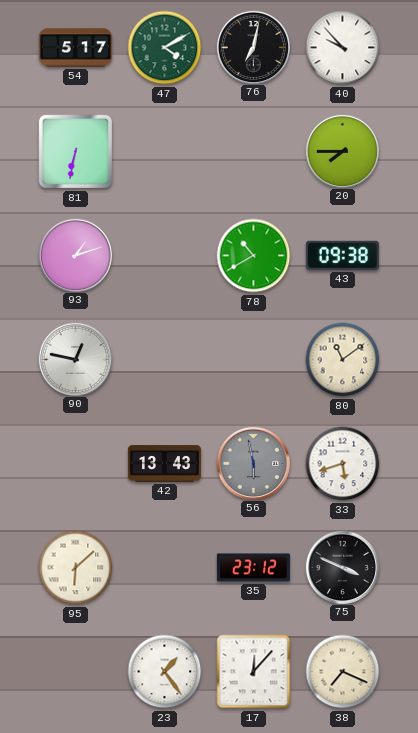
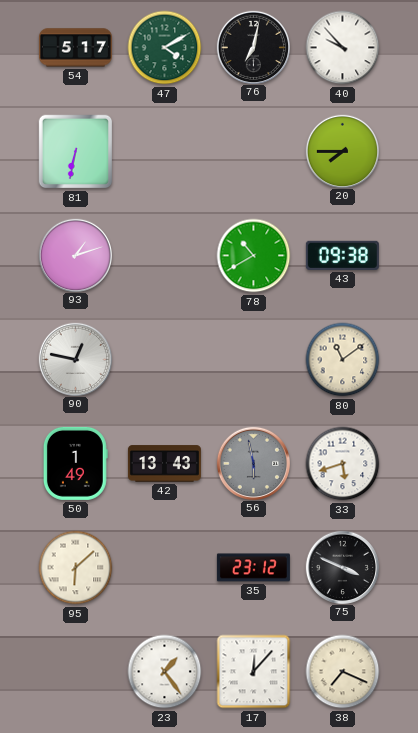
50: none -> 1:49
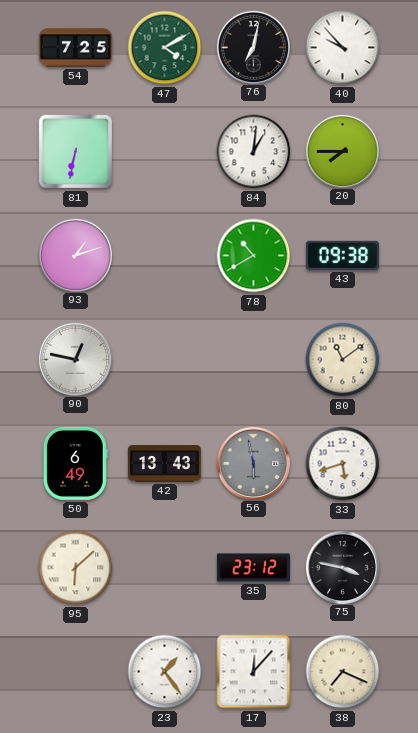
54: 5:17 -> 7:25
84: none -> 1:01
50: 1:49 -> 6:49
75: 3:49 -> 3:47
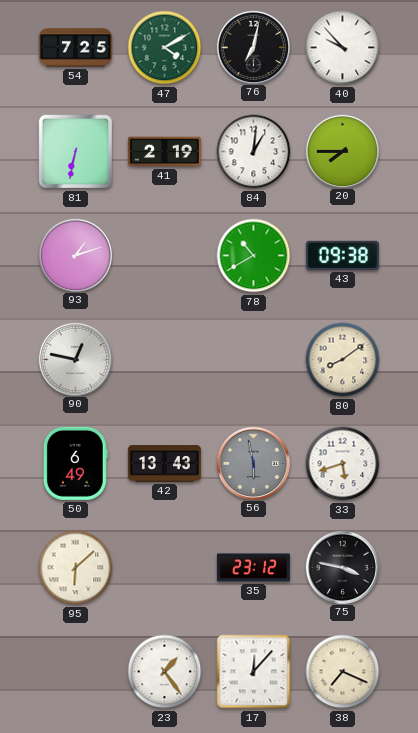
41: none -> 2:19
80: 11:09 -> 8:09
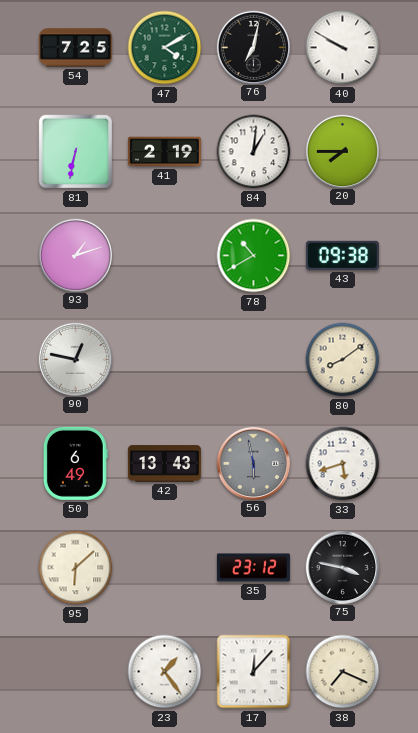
40: 9:53 -> 9:50
